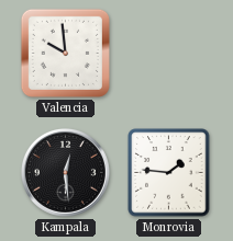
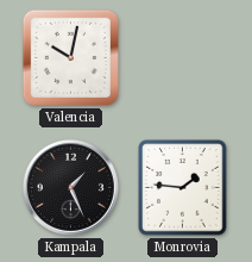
Valencia: 9:59 -> 10:02
Kampala: 12:29 -> 1:26
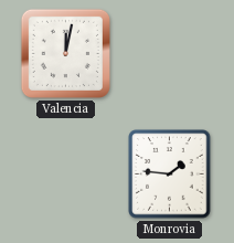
Valencia: 10:02 -> 12:02
Kampala: 1:26 -> none
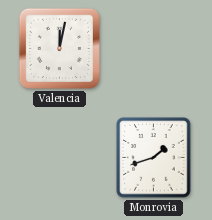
Monrovia: 1:46 -> 1:42
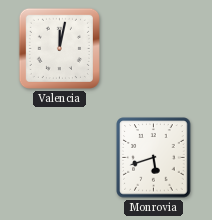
Monrovia: 1:42 -> 5:42
